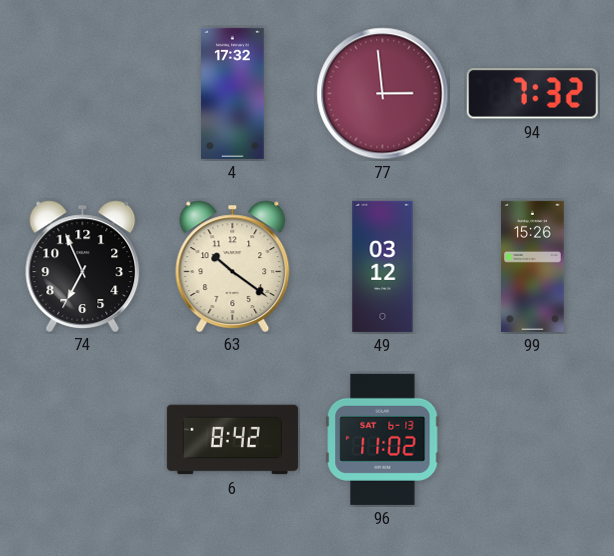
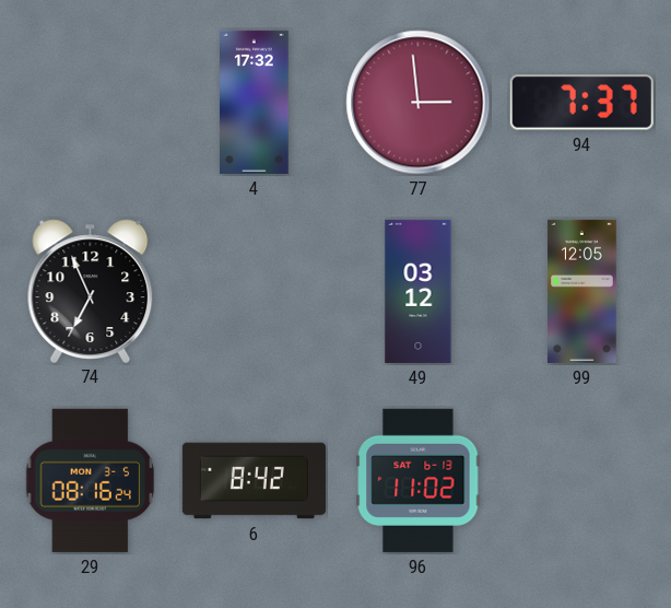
94: 7:32 -> 7:37
63: 10:21 -> none
99: 15:26 -> 12:05
29: none -> 08:16
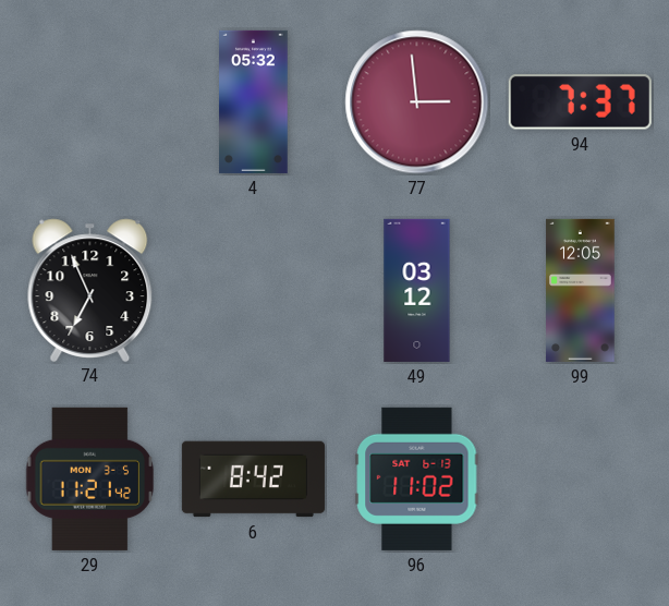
4: 17:32 -> 05:32
29: 08:16 -> 11:21
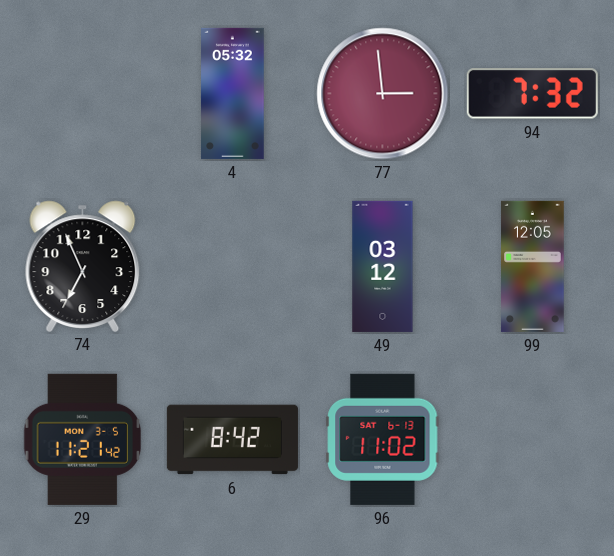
94: 7:37 -> 7:32
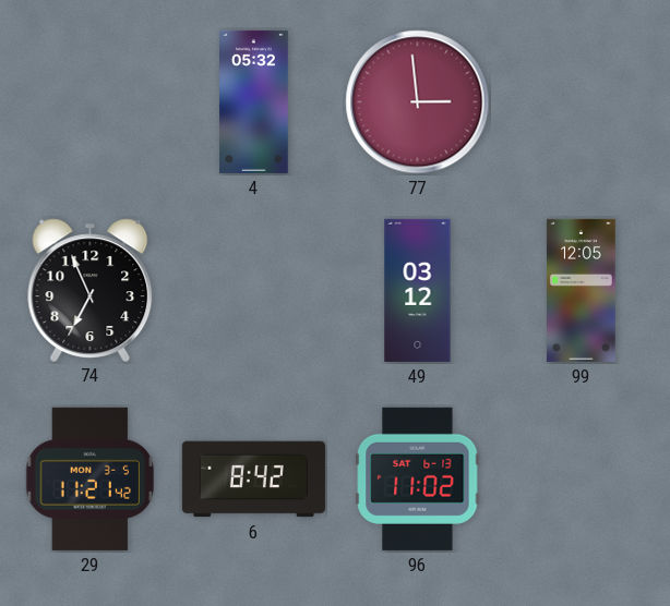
94: 7:32 -> none
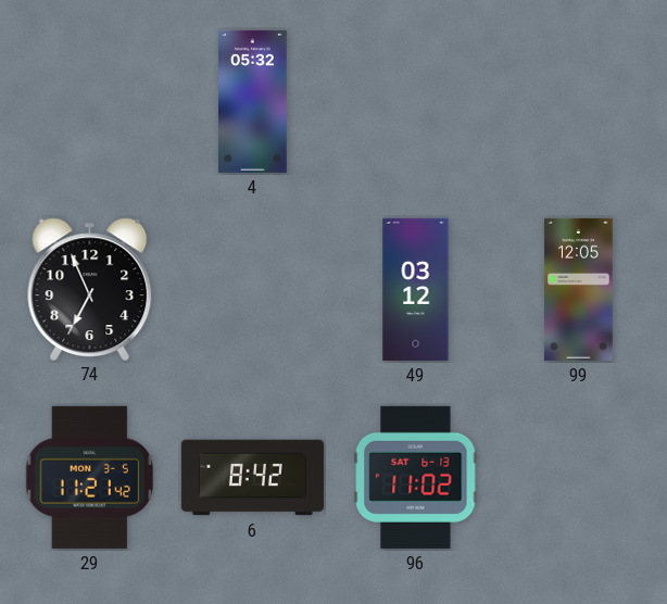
77: 2:59 -> none
